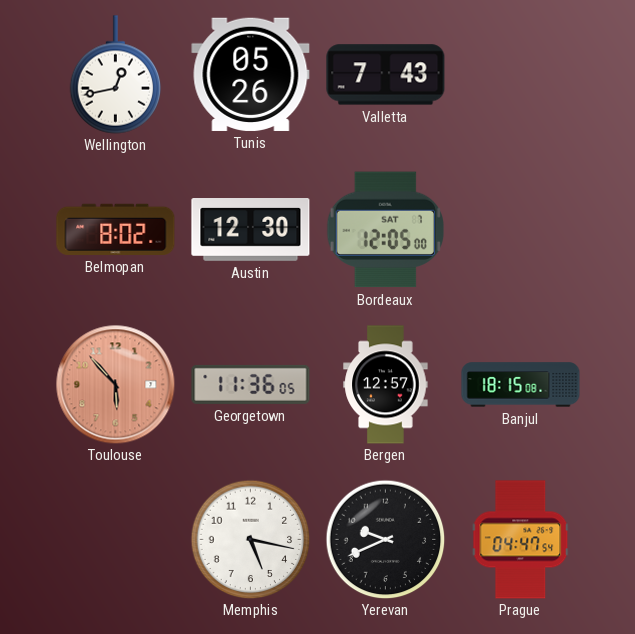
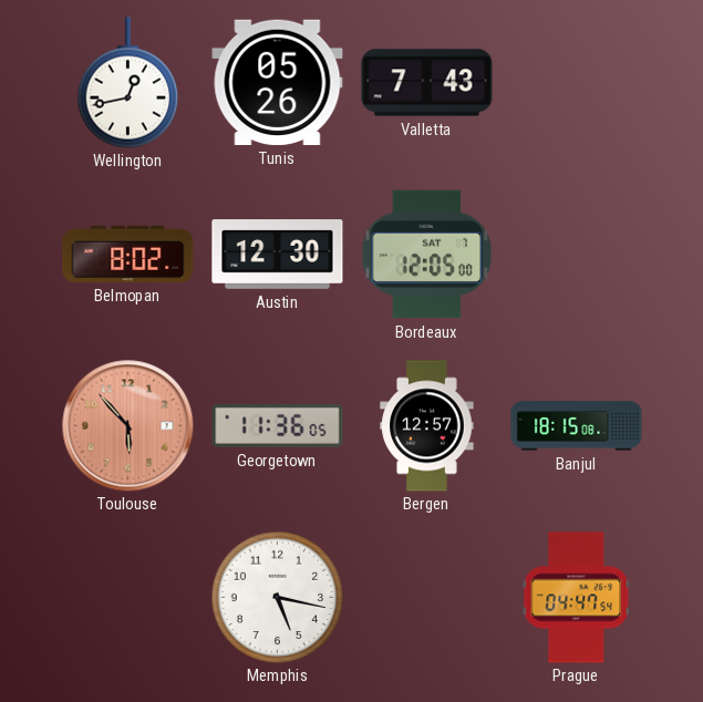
Yerevan: 9:41 -> none
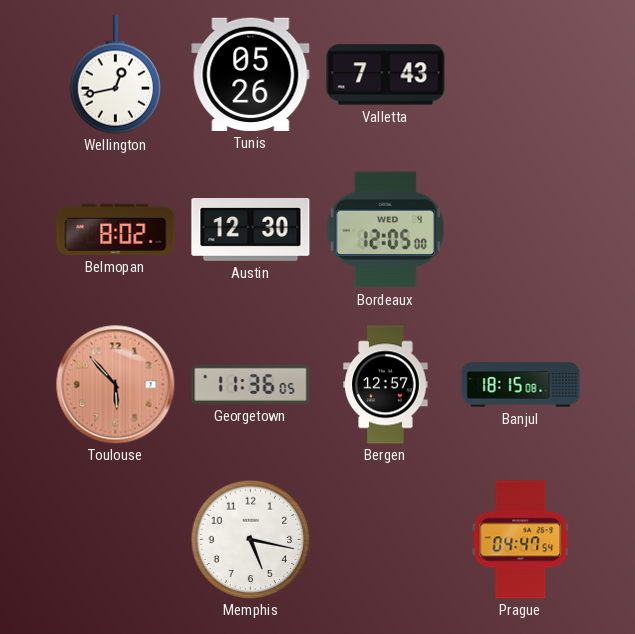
Bordeaux date: SAT 7 -> WED 4
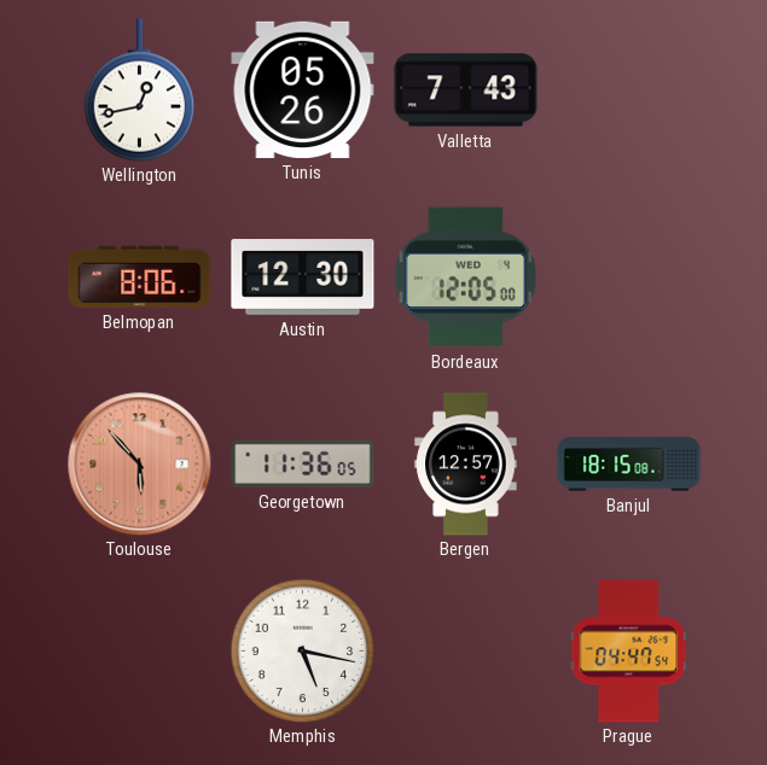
Belmopan: 8:02 -> 8:06
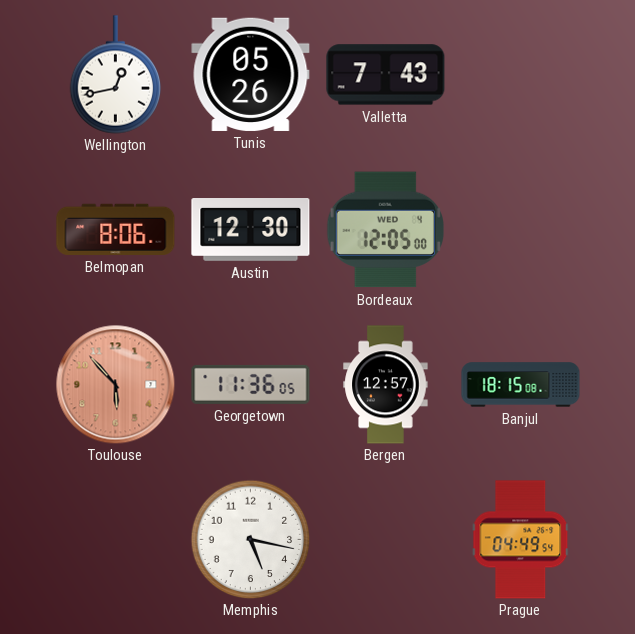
Prague: 04:47 -> 04:49
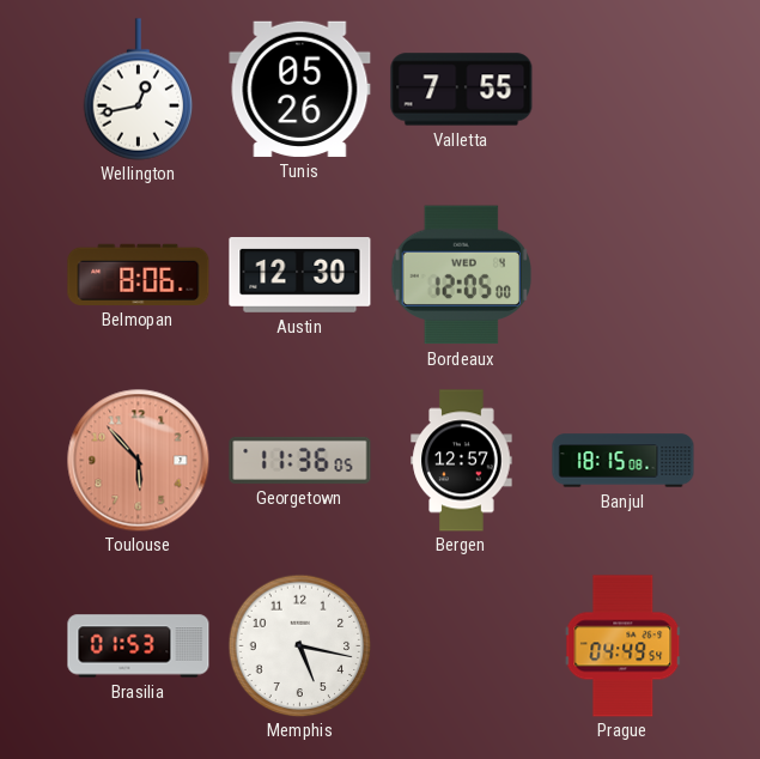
Valletta: 7:43 -> 7:55
Brasilia: none -> 01:53
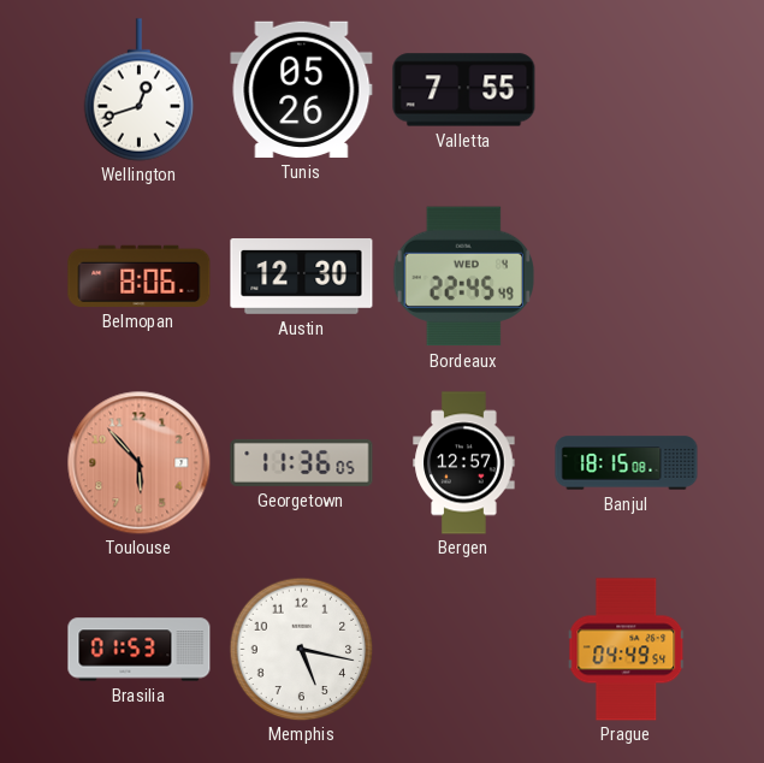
Wellington: 12:43 -> 12:42
Bordeaux: 12:05 -> 22:45
